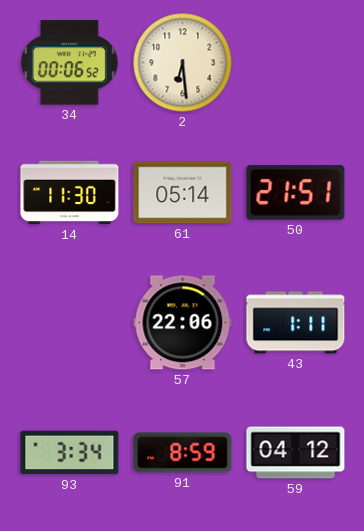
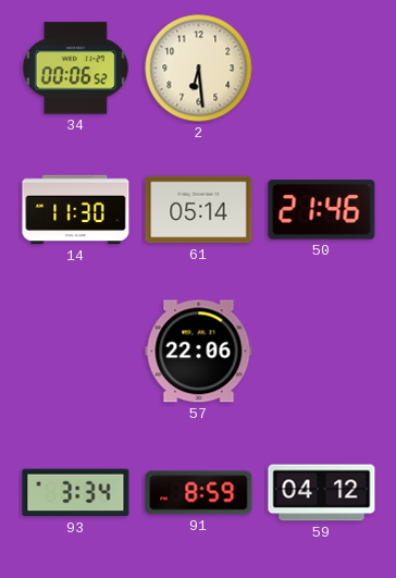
50: 21:51 -> 21:46
43: 1:11 -> none
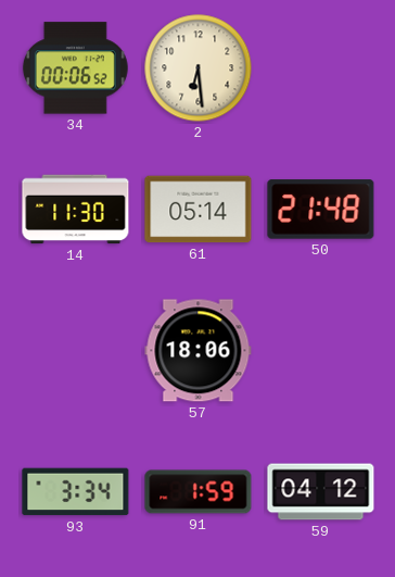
50: 21:46 -> 21:48
57: 22:06 -> 18:06
91: 8:59 -> 1:59
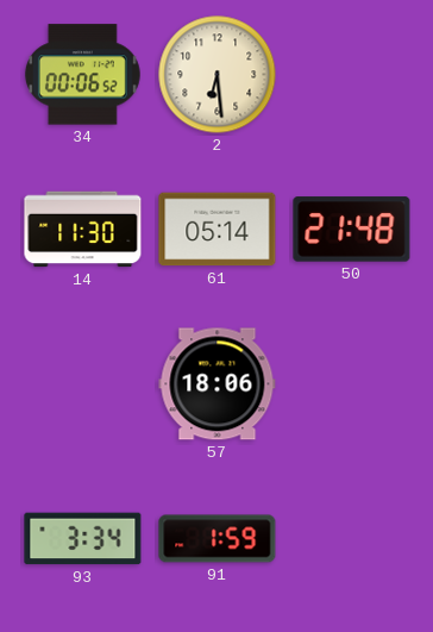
59: 04:12 -> none
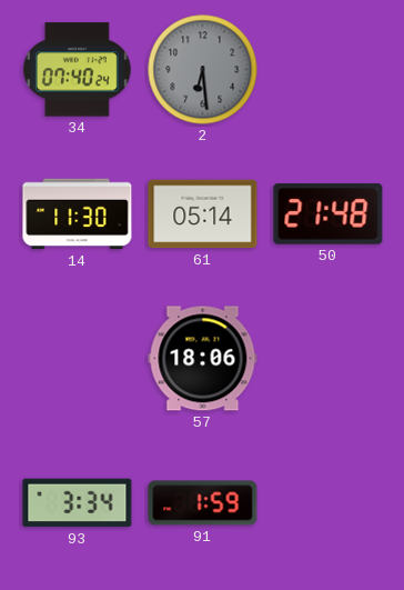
34: 00:06 -> 07:40
2 dial: cream -> grey
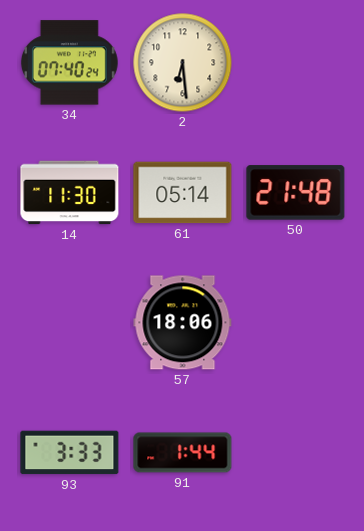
2 dial: grey -> cream
93: 3:34 -> 3:33
91: 1:59 -> 1:44
